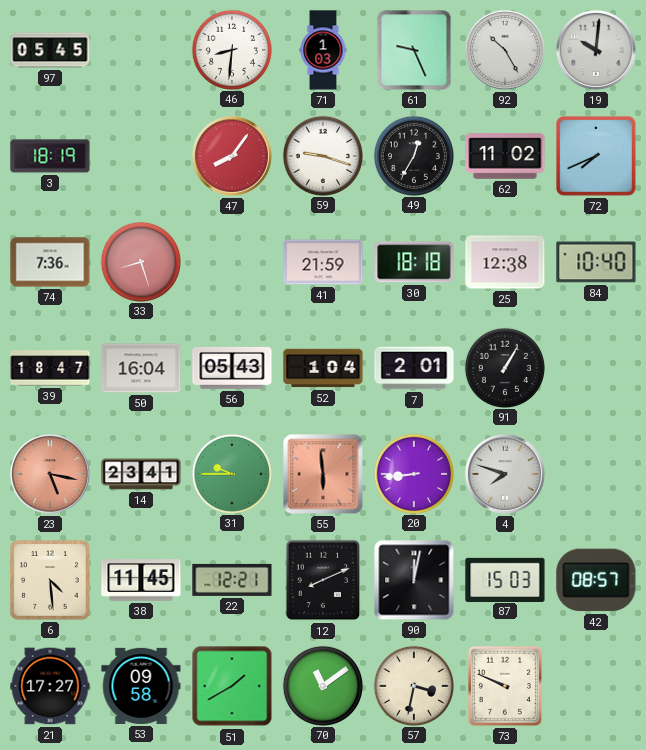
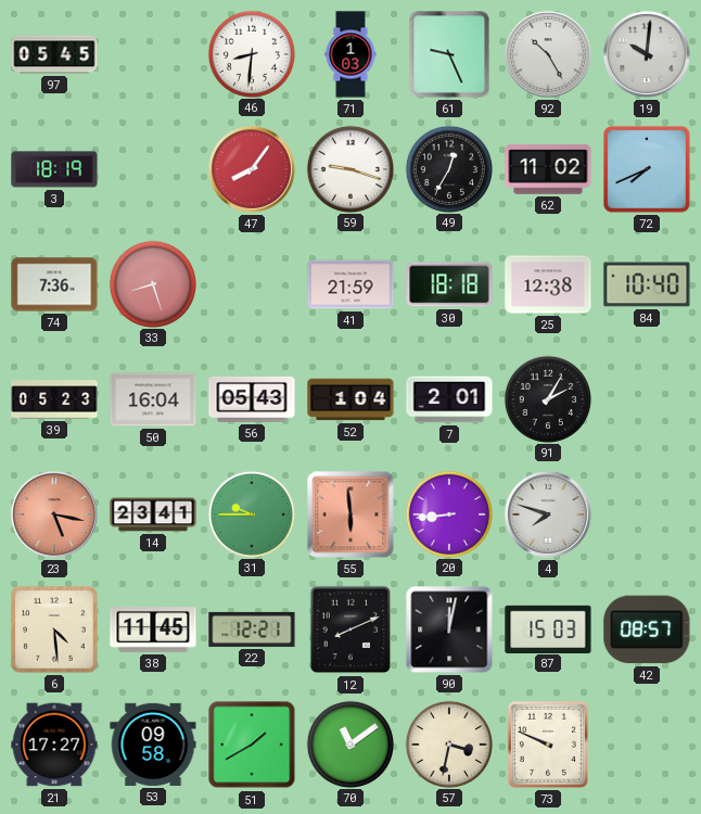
39: 18:47 -> 05:23
91: 1:05 -> 2:05
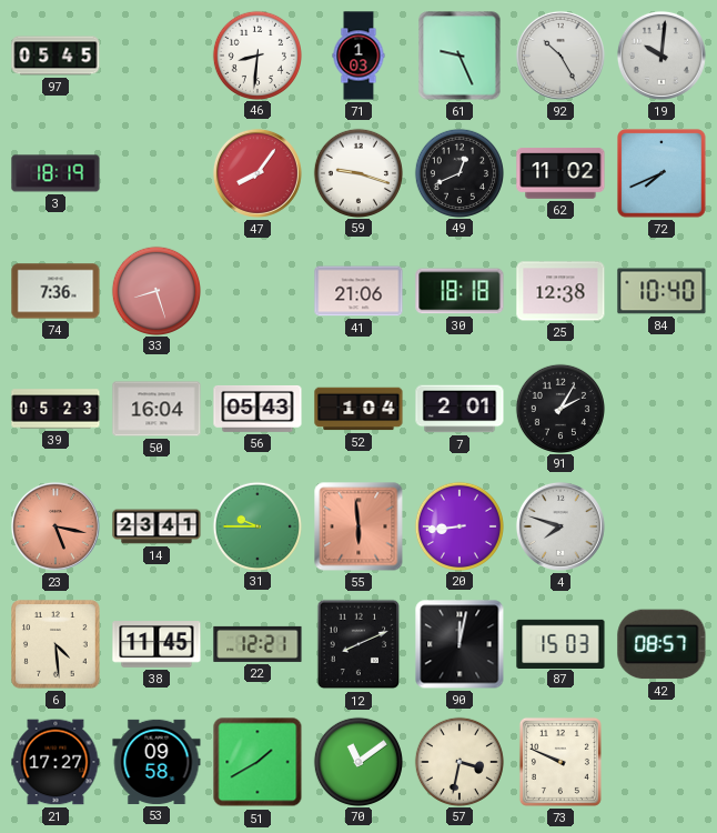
49: 12:35 -> 12:41
41: 21:59 -> 21:06
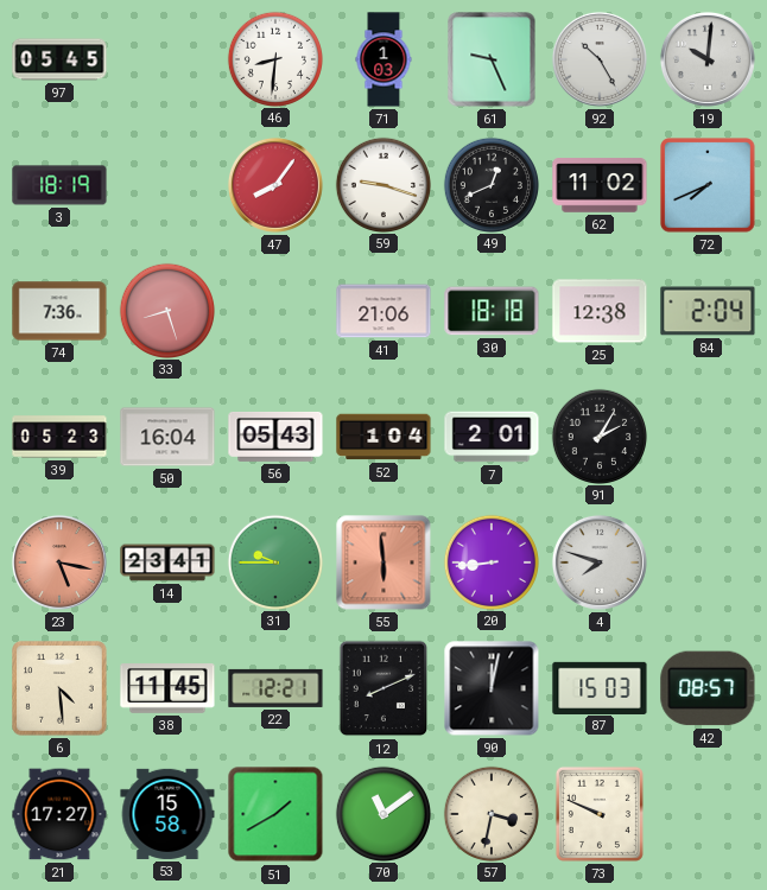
84: 10:40 -> 2:04
53: 09:58 -> 15:58
